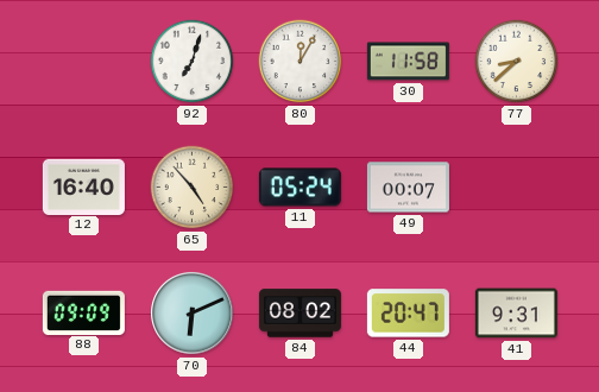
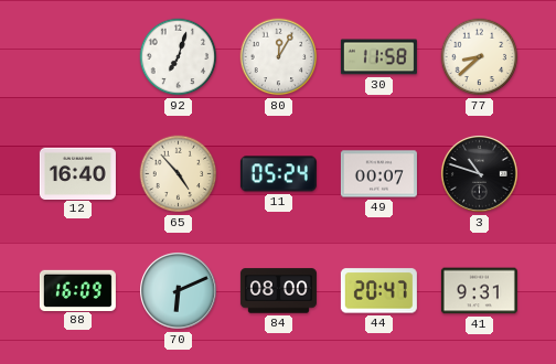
3: none -> 10:48
88: 09:09 -> 16:09
84: 08:02 -> 08:00
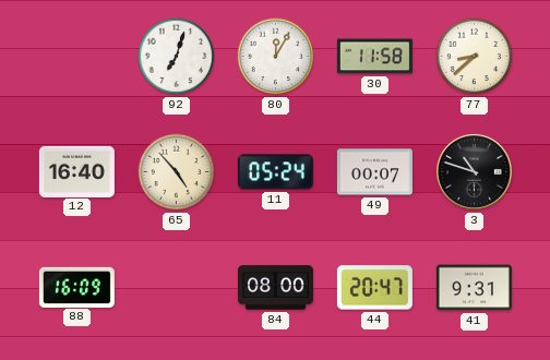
70: 6:11 -> none
